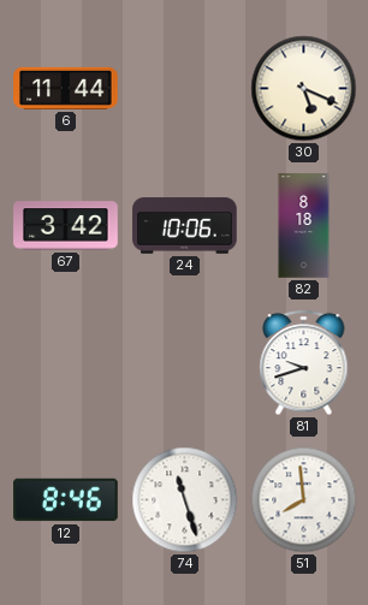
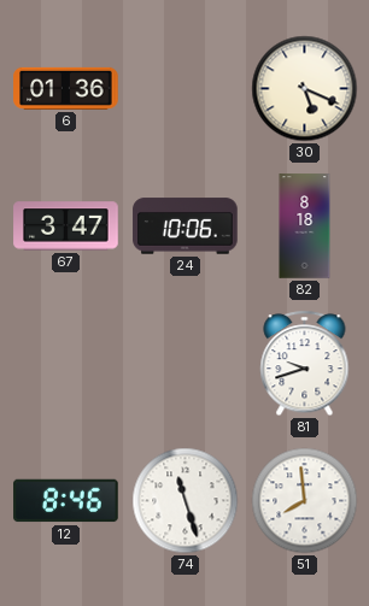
6: 11:44 -> 01:36
67: 3:42 -> 3:47
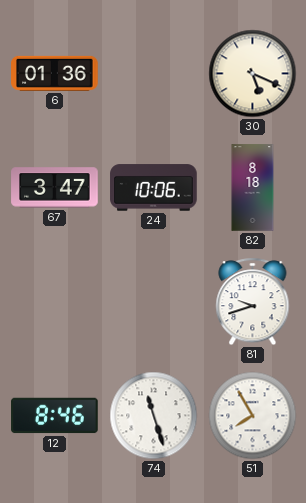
51: 7:59 -> 7:55
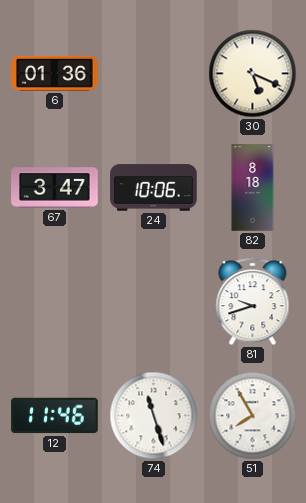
12: 8:46 -> 11:46
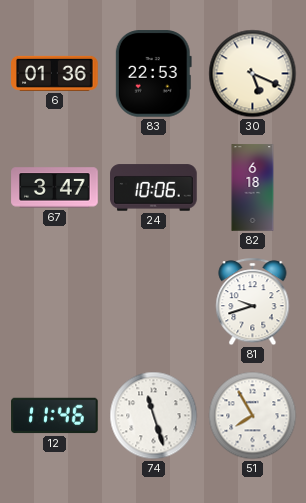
83: none -> 22:53
82: 8:18 -> 6:18
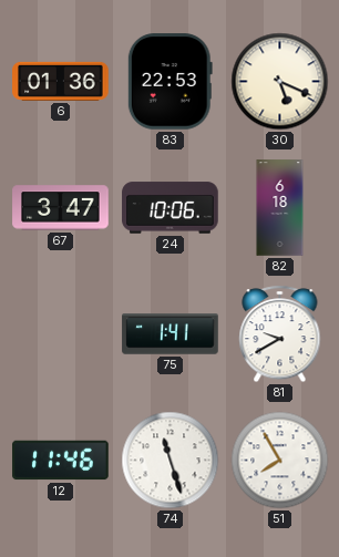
75: none -> 1:41
81: 9:42 -> 9:40
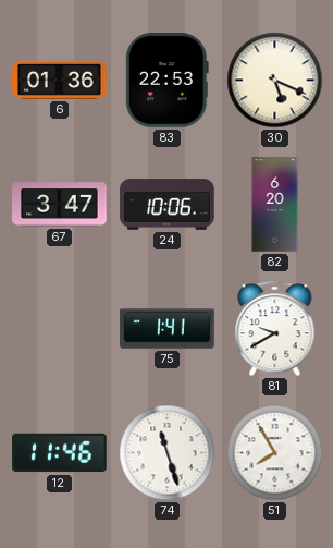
82: 6:18 -> 6:20
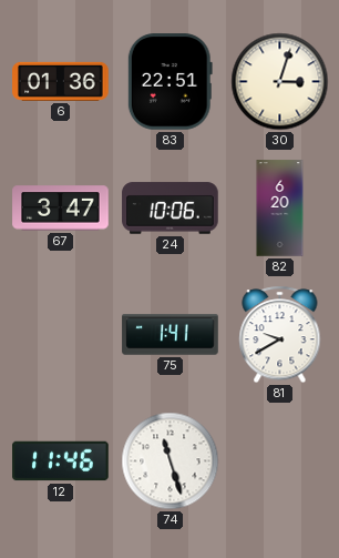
83: 22:53 -> 22:51
30: 5:19 -> 3:03
51: 7:55 -> none
